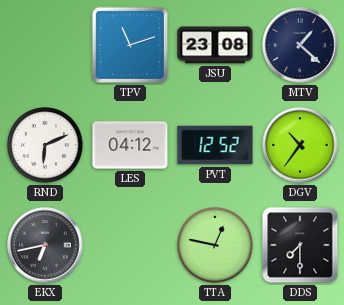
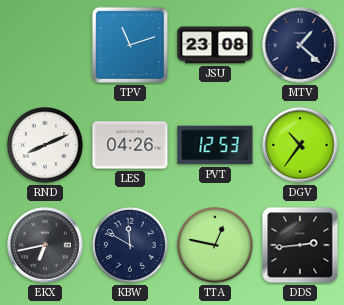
RND: 6:11 -> 8:11
LES: 04:12 -> 04:26
PVT: 12:52 -> 12:53
KBW: none -> 11:50
DDS: 7:30 -> 2:44
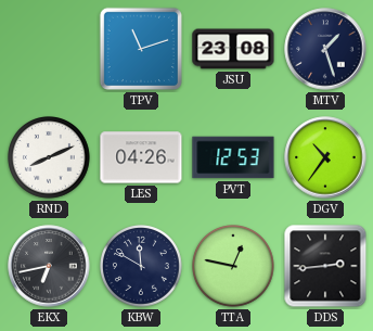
MTV: 1:22 -> 1:27
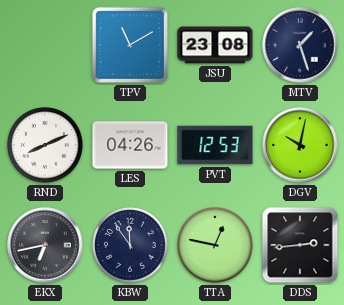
TPV: 11:12 -> 11:10
DGV: 10:36 -> 10:02
KBW: 11:50 -> 11:54
